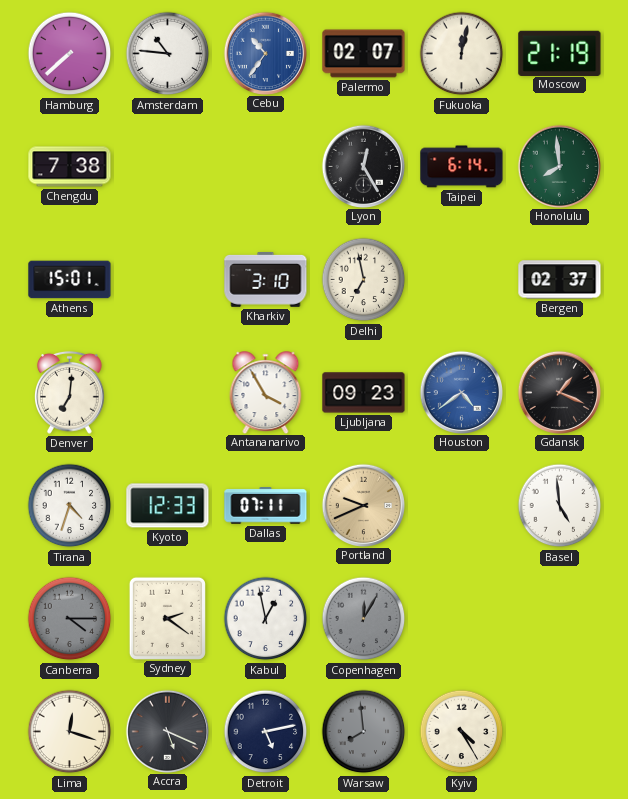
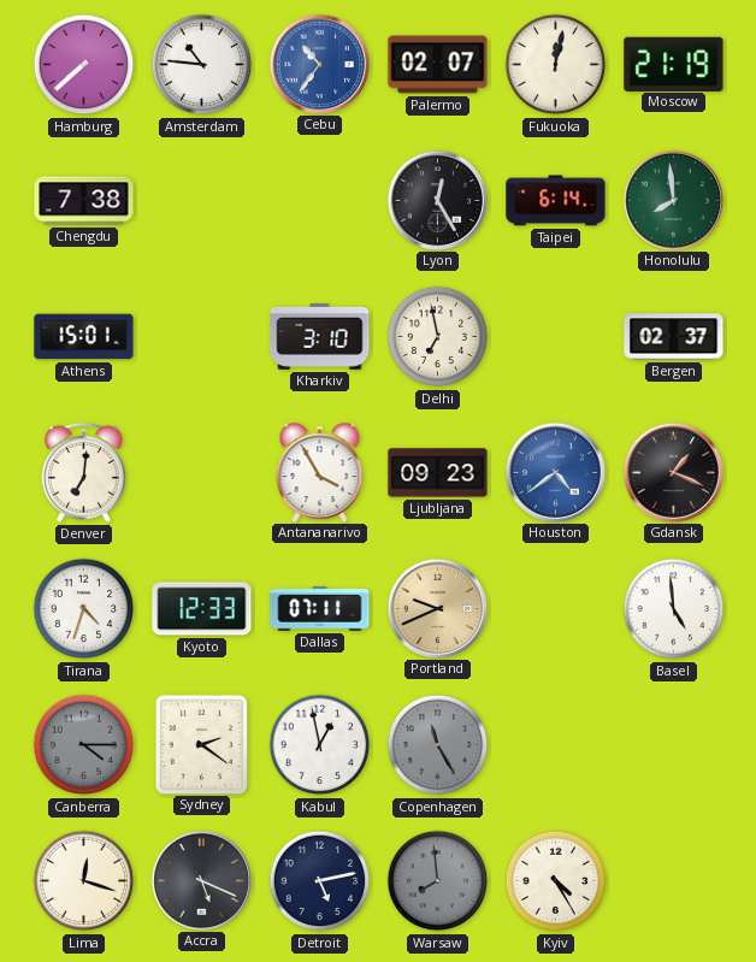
Copenhagen: 12:05 -> 11:25
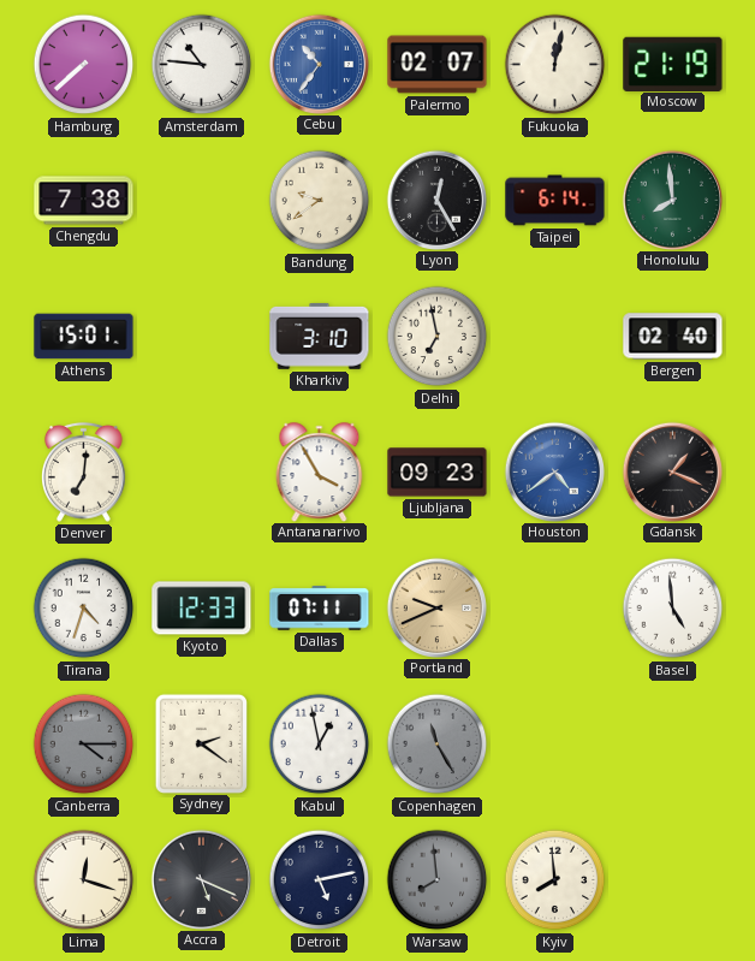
Bandung: none -> 9:39
Bergen: 02:37 -> 02:40
Kyiv: 4:25 -> 7:59
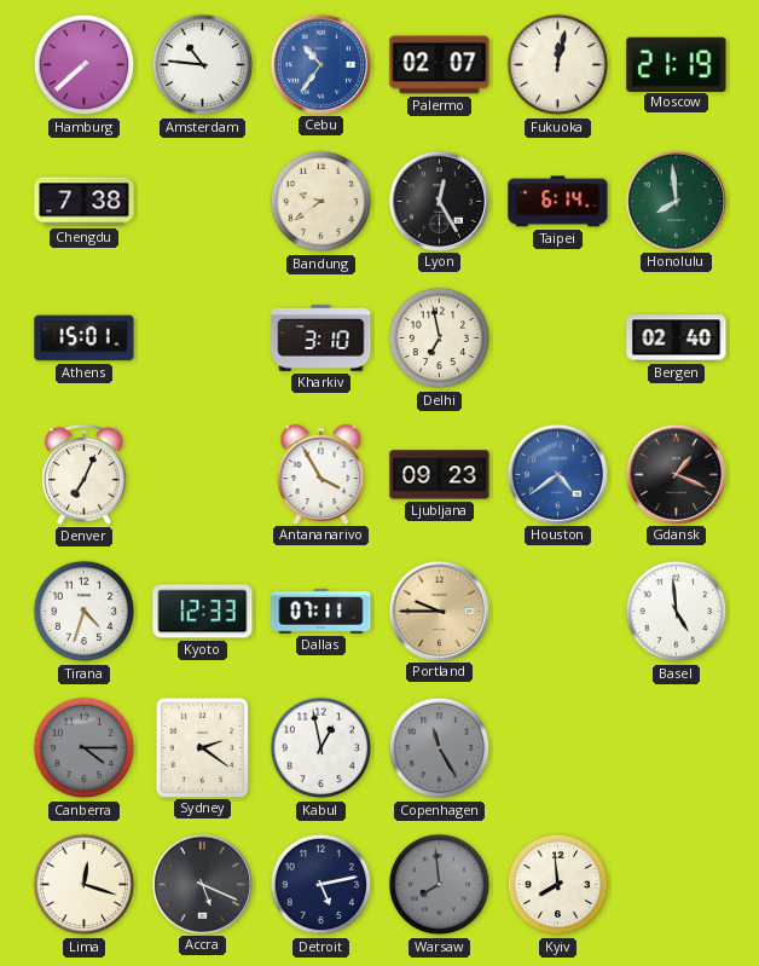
Denver: 7:01 -> 7:04
Portland: 9:41 -> 9:45
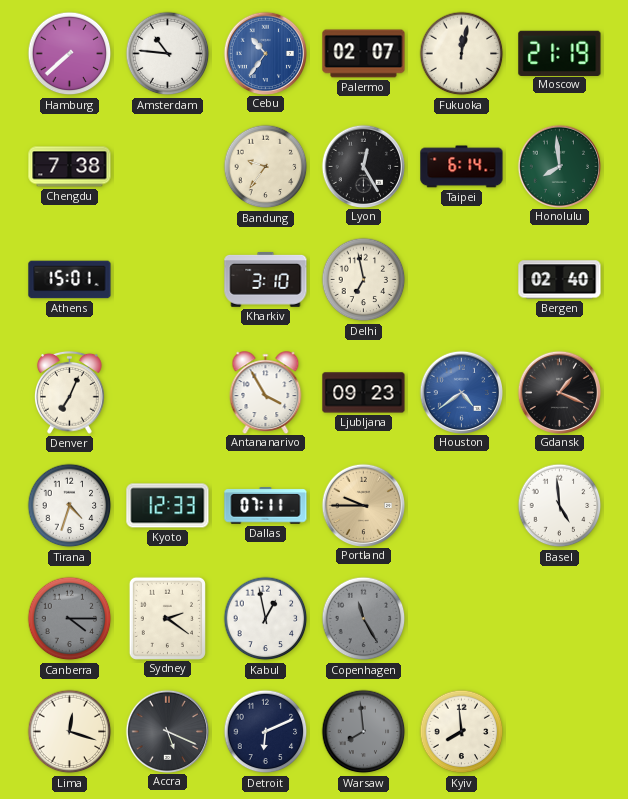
Bandung: 9:39 -> 9:36
Detroit: 5:13 -> 6:11
